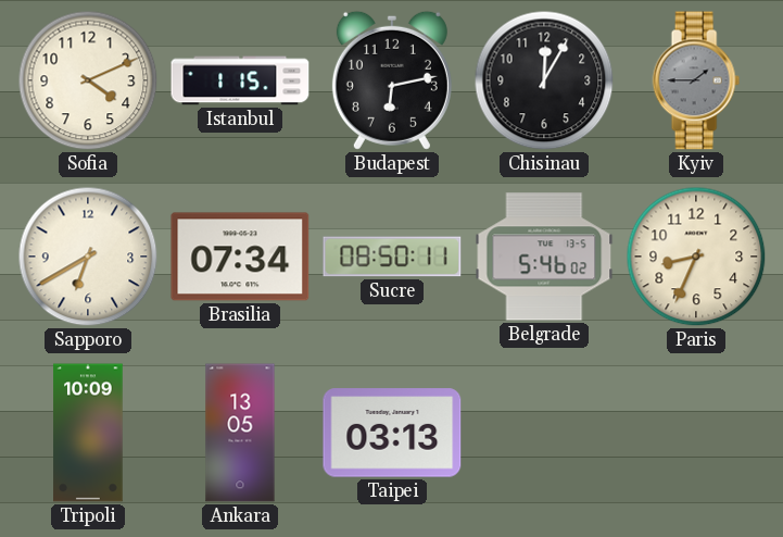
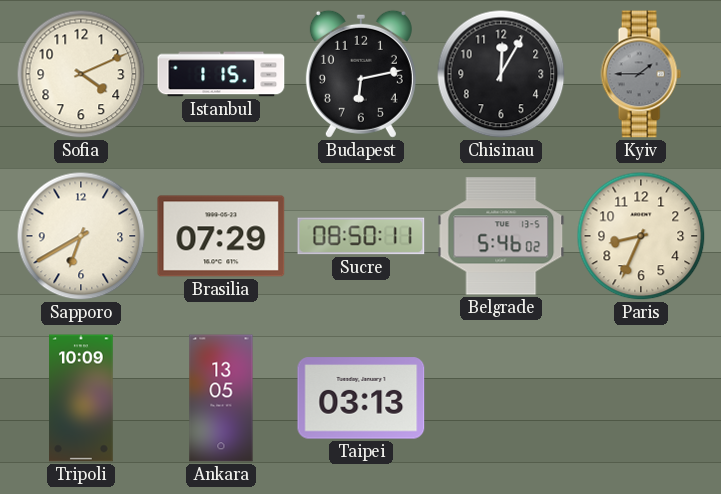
Brasilia: 07:34 -> 07:29
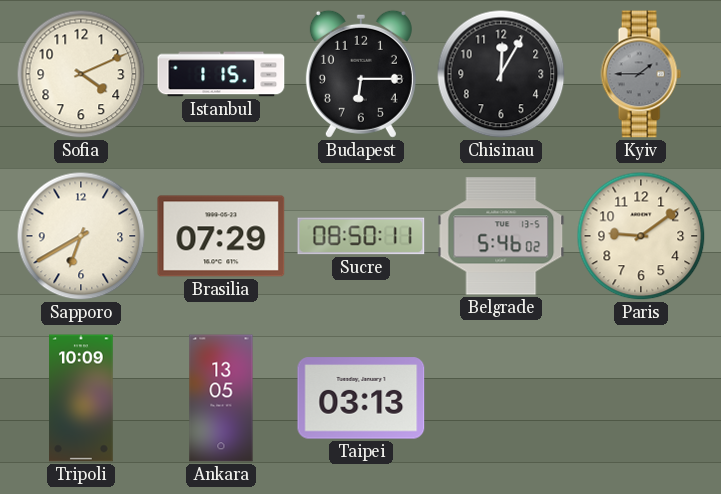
Budapest: 6:13 -> 6:15
Paris: 8:34 -> 9:09
